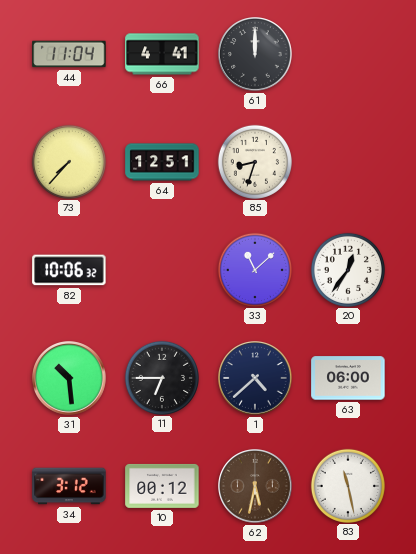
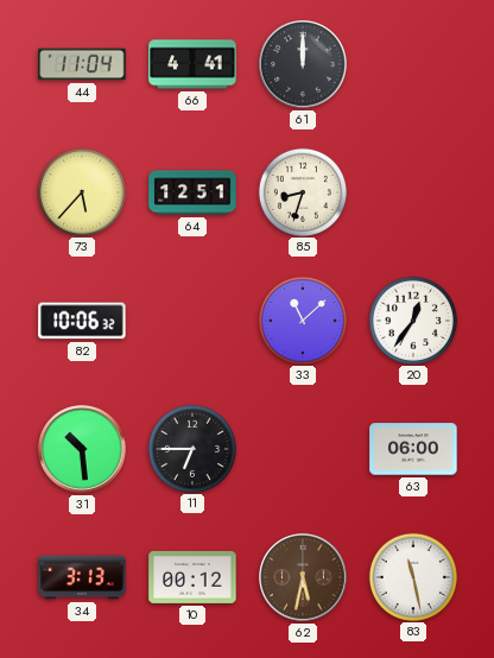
73: 7:37 -> 5:37
1: 4:38 -> none
34: 3:12 -> 3:13
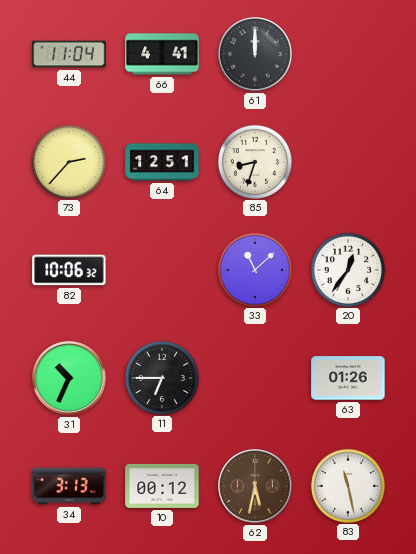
73: 5:37 -> 2:37
31: 10:29 -> 10:34
63: 06:00 -> 01:26
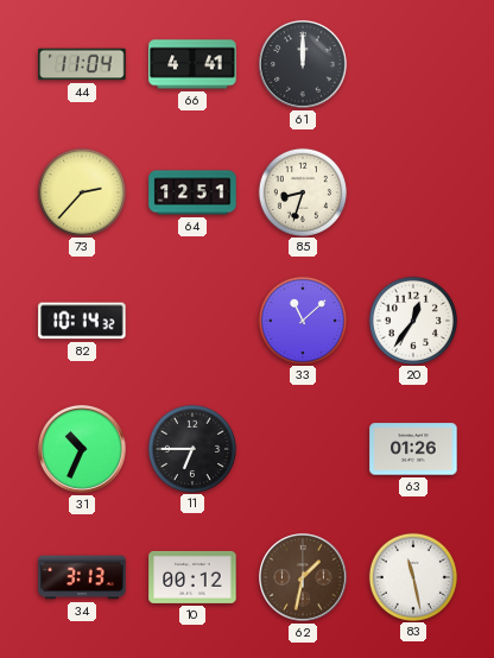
82: 10:06 -> 10:14
62: 5:32 -> 1:32
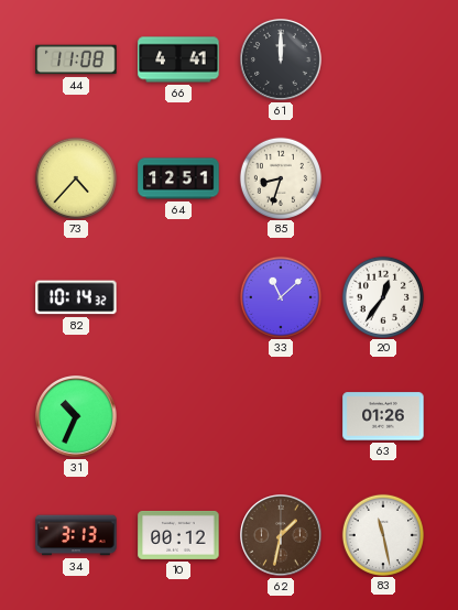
44: 11:04 -> 11:08
73: 2:37 -> 4:37
11: 6:45 -> none
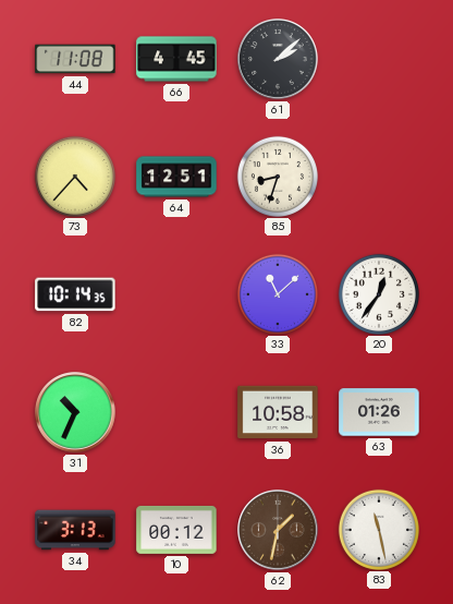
66: 4:41 -> 4:45
61: 12:00 -> 2:08
82: 10:14:32 -> 10:14:35
36: none -> 10:58
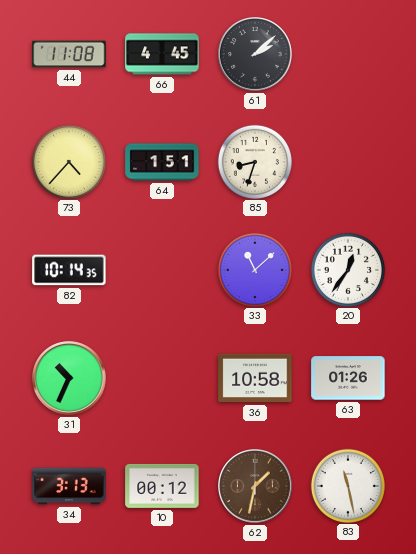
64: 12:51 -> 1:51
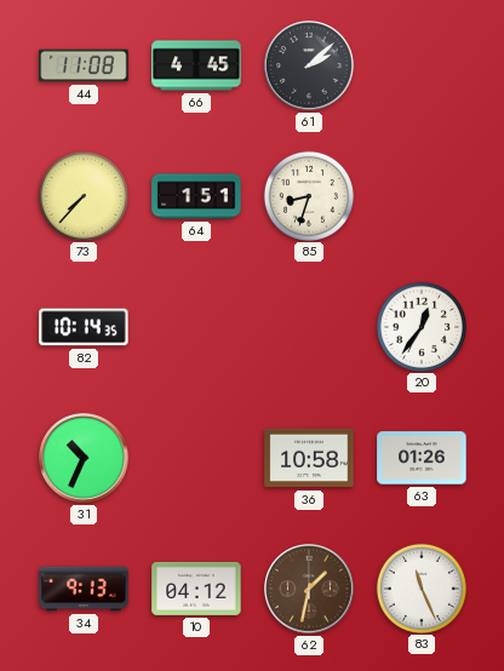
73: 4:37 -> 7:37
33: 11:08 -> none
34: 3:13 -> 9:13
10: 00:12 -> 04:12
83: 11:28 -> 11:26
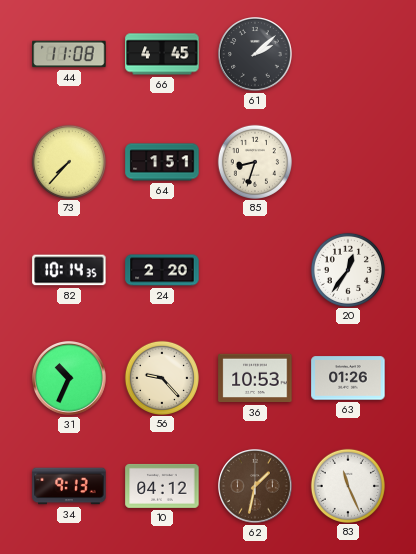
24: none -> 2:20
56: none -> 9:23
36: 10:58 -> 10:53
